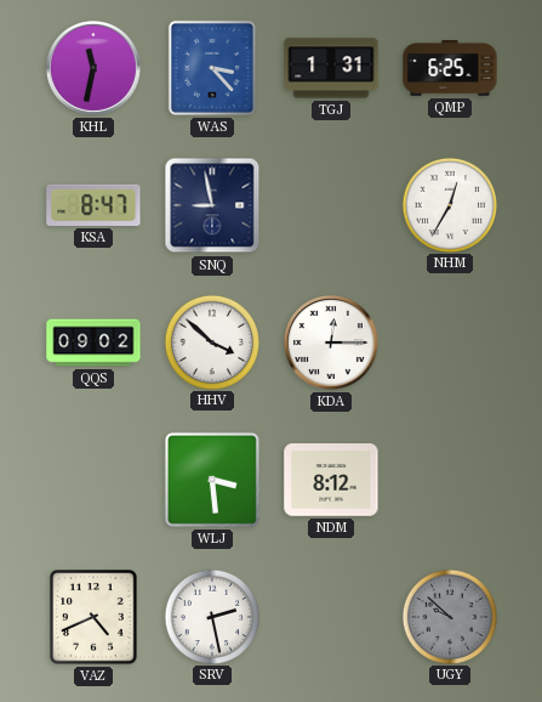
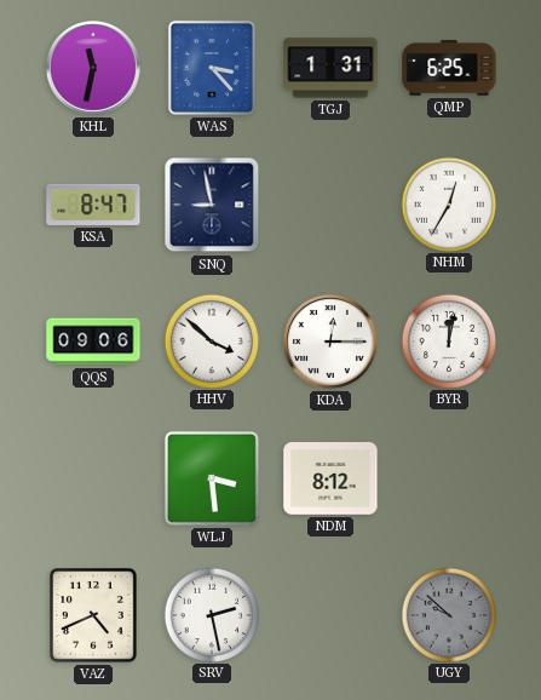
QQS: 09:02 -> 09:06
BYR: none -> 12:02
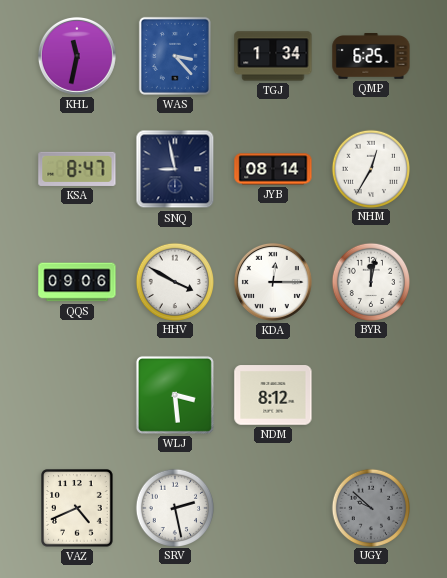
TGJ: 1:31 -> 1:34
JYB: none -> 08:14
HHV: 3:52 -> 3:50
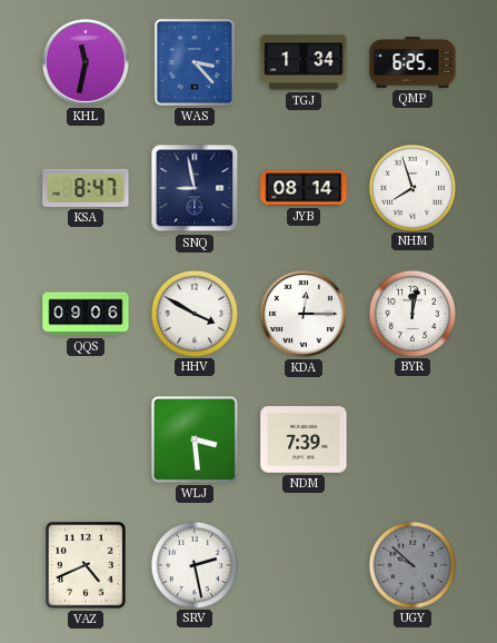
NHM: 12:35 -> 7:57
NDM: 8:12 -> 7:39
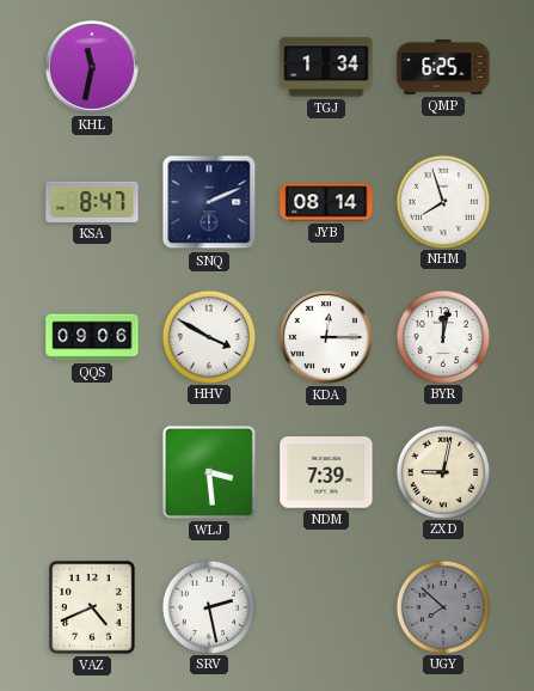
WAS: 3:23 -> none
SNQ: 8:58 -> 2:11
ZXD: none -> 9:02
UGY: 9:52 -> 7:52
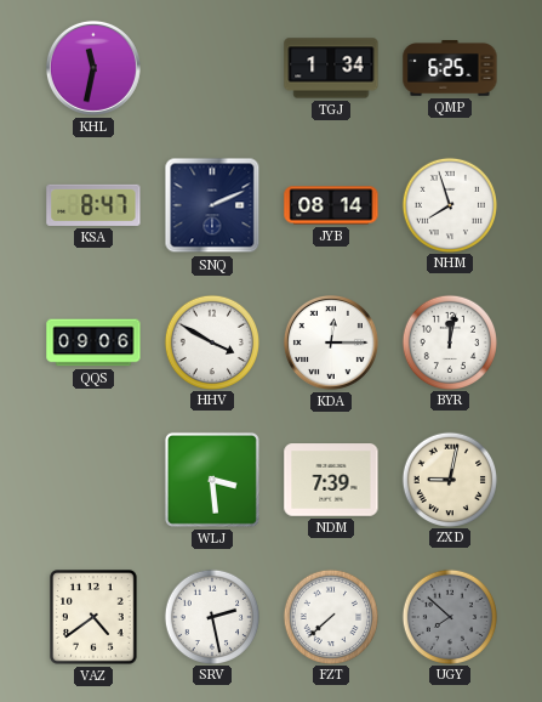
VAZ: 4:41 -> 4:39
FZT: none -> 7:38
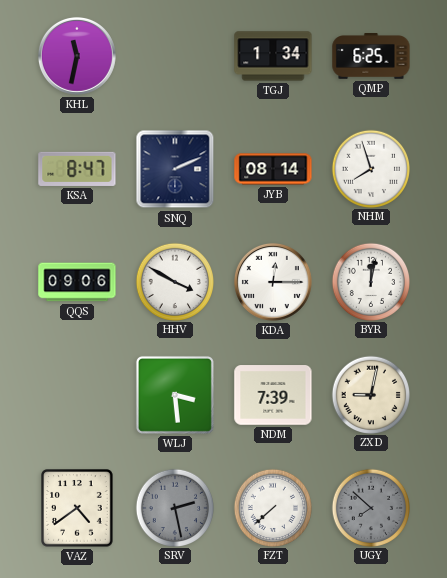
SRV dial: white -> grey
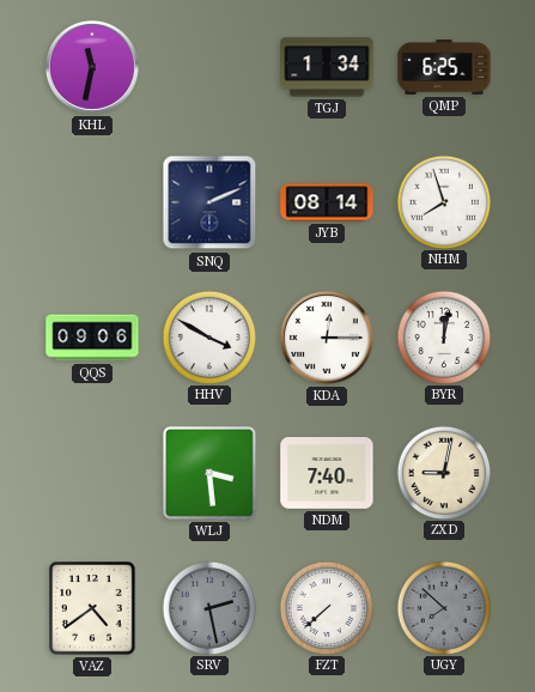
KSA: 8:47 -> none
NDM: 7:39 -> 7:40
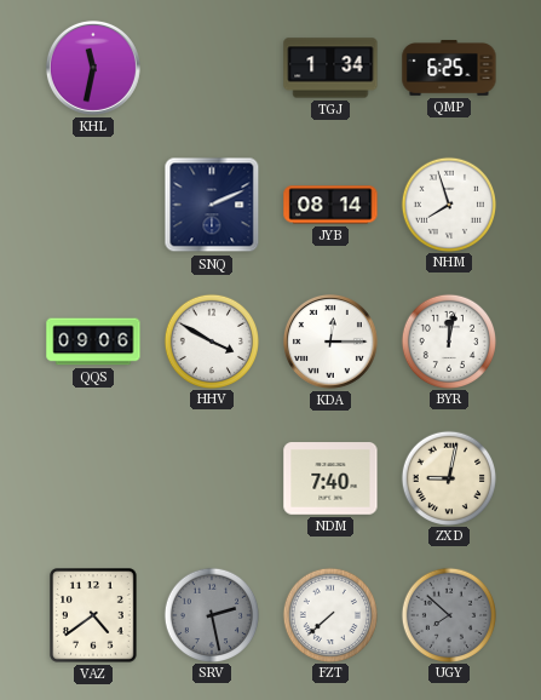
WLJ: 3:29 -> none
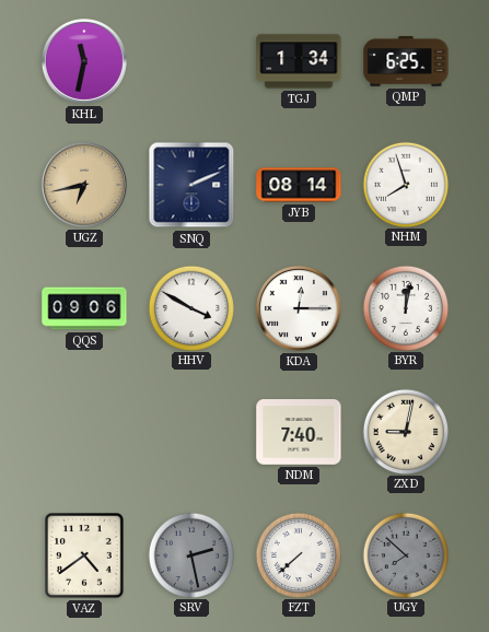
UGZ: none -> 6:43
